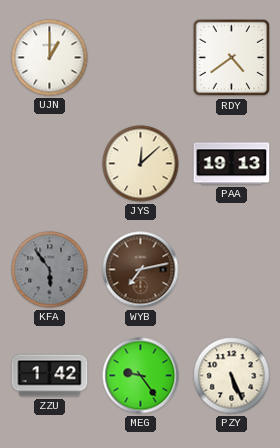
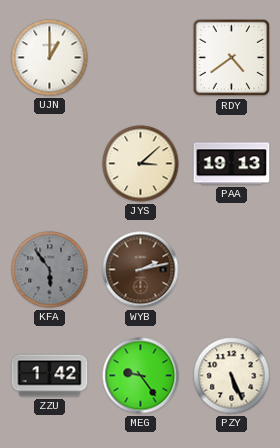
JYS: 12:08 -> 3:08
WYB: 7:13 -> 2:13
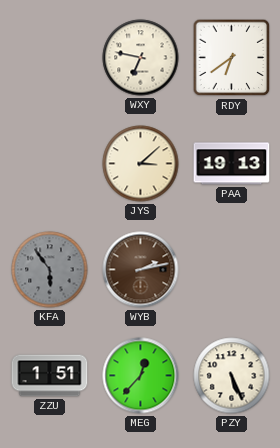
UJN: 1:00 -> none
WXY: none -> 6:47
RDY: 4:39 -> 6:39
ZZU: 1:42 -> 1:51
MEG: 9:24 -> 12:37
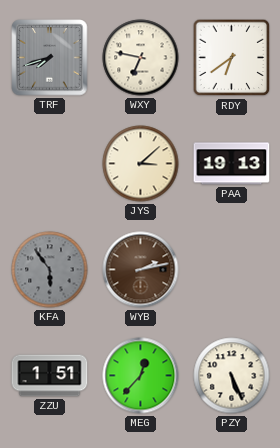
TRF: none -> 7:42
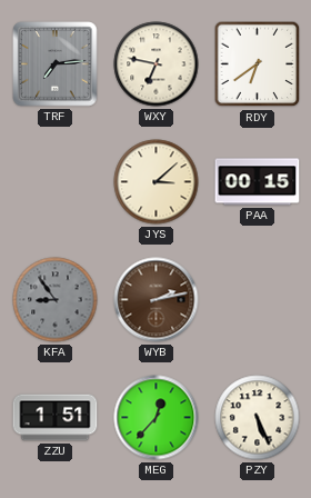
TRF: 7:42 -> 7:14
PAA: 19:13 -> 00:15
KFA: 5:54 -> 8:54
